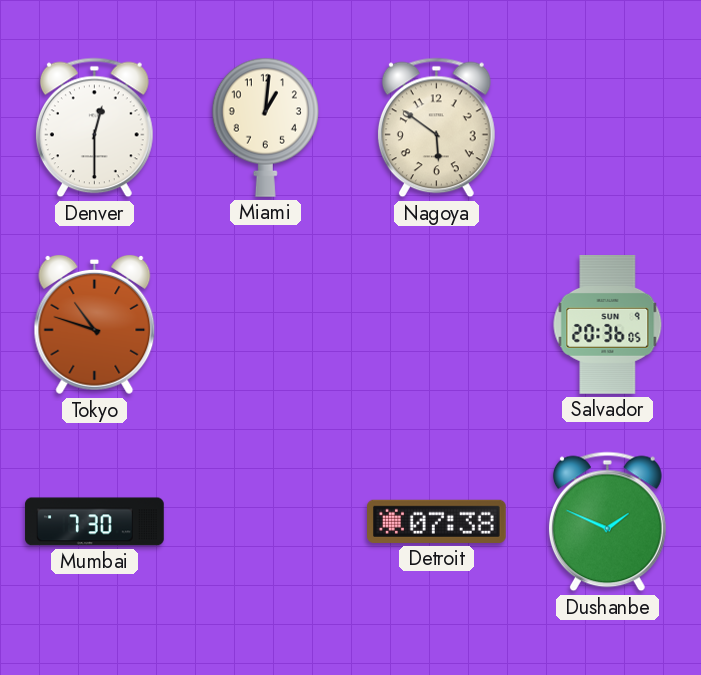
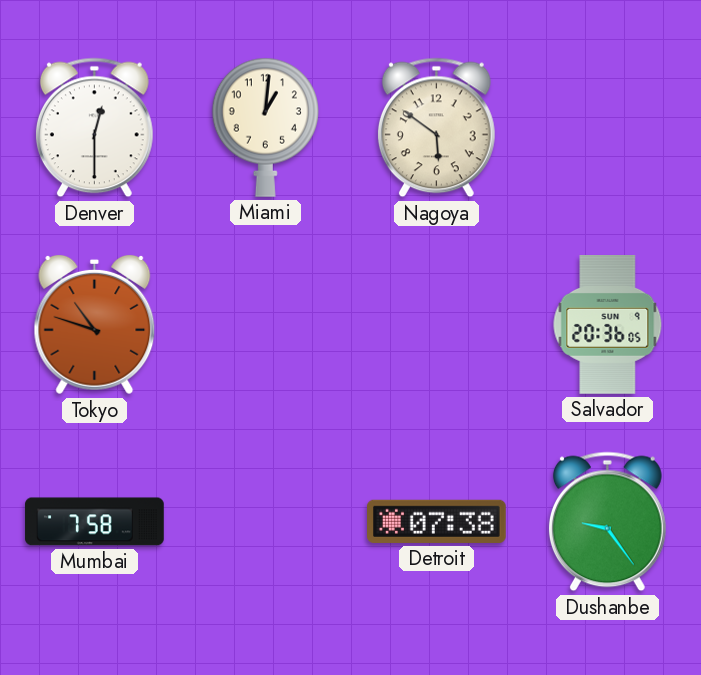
Mumbai: 7:30 -> 7:58
Dushanbe: 1:49 -> 9:24
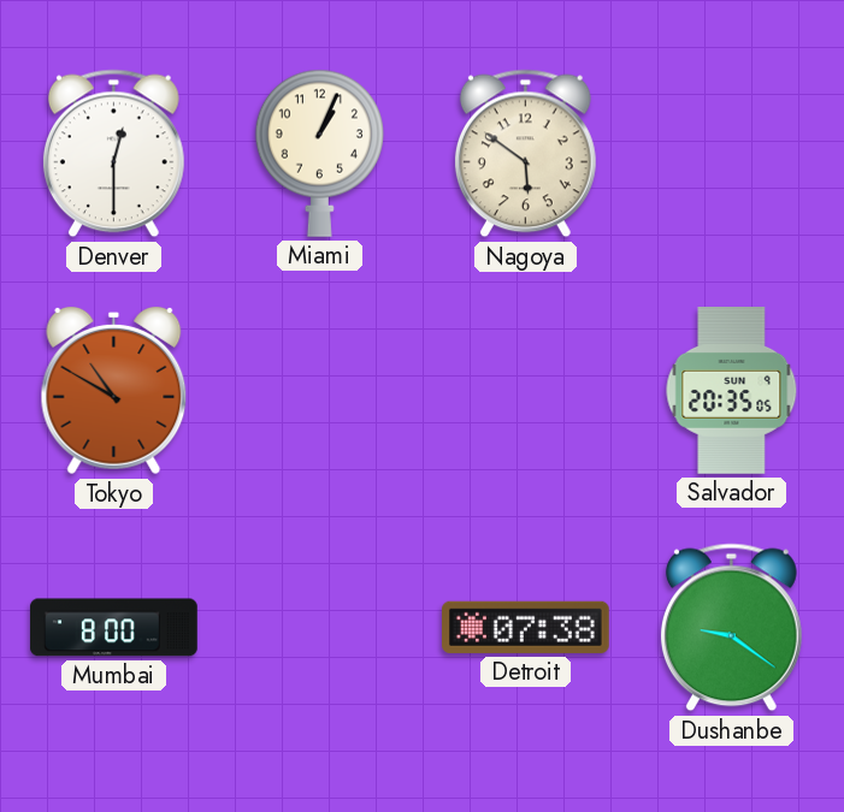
Miami: 1:01 -> 1:04
Tokyo: 10:48 -> 10:50
Salvador: 20:36 -> 20:35
Mumbai: 7:58 -> 8:00
Dushanbe: 9:24 -> 9:21
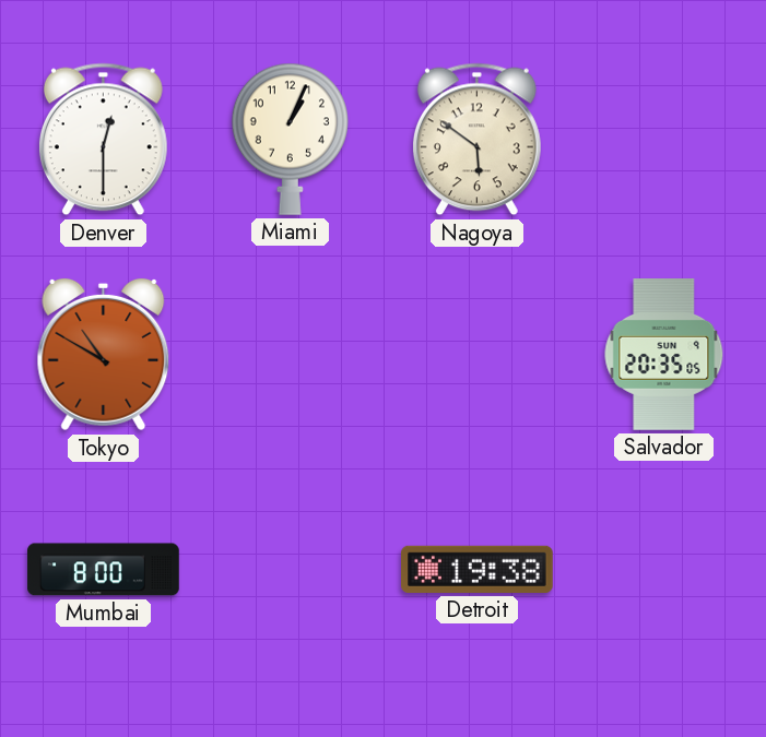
Detroit: 07:38 -> 19:38
Dushanbe: 9:21 -> none
